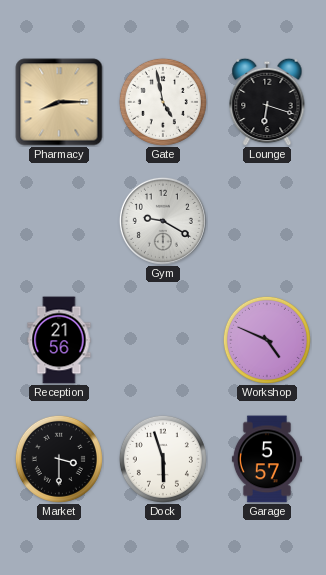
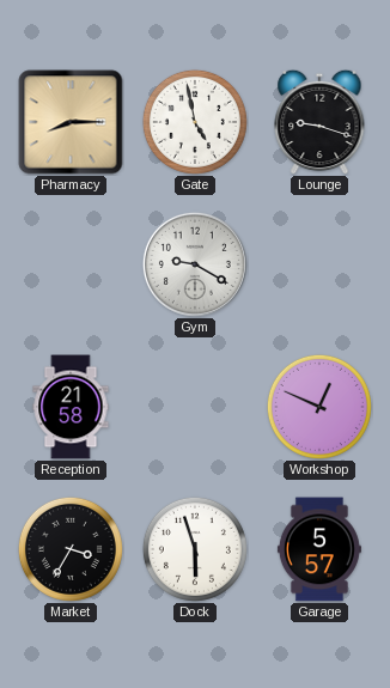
Lounge: 6:18 -> 9:18
Reception: 21:56 -> 21:58
Workshop: 4:49 -> 12:49
Market: 3:30 -> 3:35
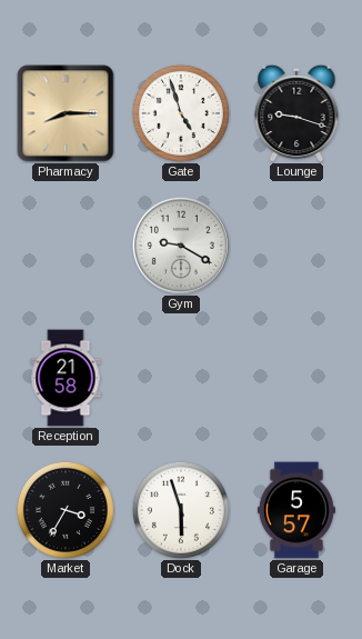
Gate: 4:58 -> 4:57
Workshop: 12:49 -> none
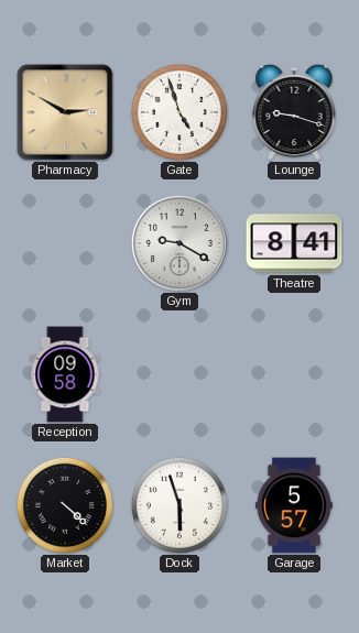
Pharmacy: 8:15 -> 2:50
Theatre: none -> 8:41
Reception: 21:58 -> 09:58
Market: 3:35 -> 4:22
